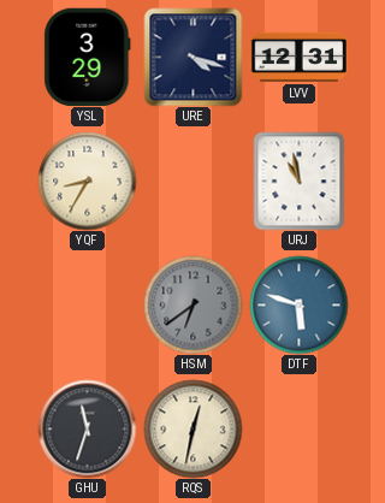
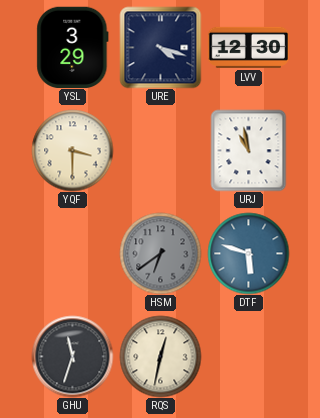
LVV: 12:31 -> 12:30
YQF: 8:35 -> 3:30
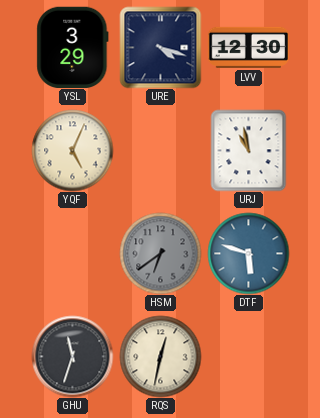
YQF: 3:30 -> 5:04
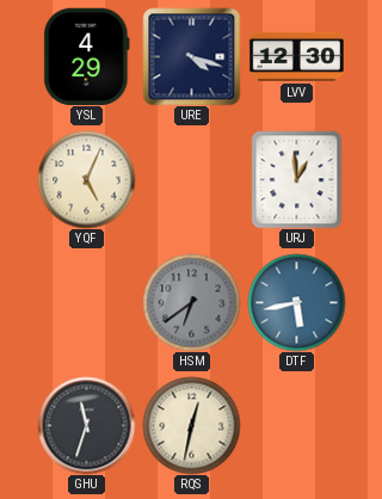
YSL: 3:29 -> 4:29
URJ: 10:58 -> 12:59
DTF: 5:48 -> 5:43
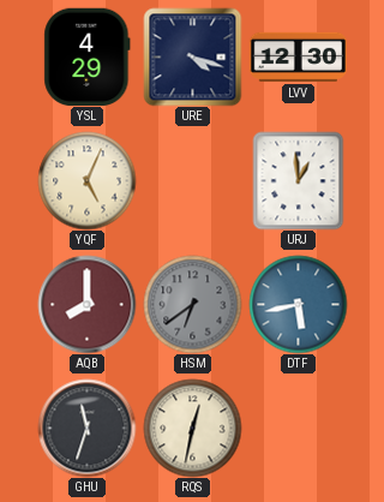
AQB: none -> 8:00
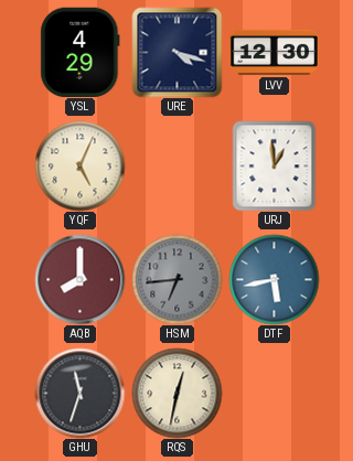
HSM: 6:39 -> 6:44
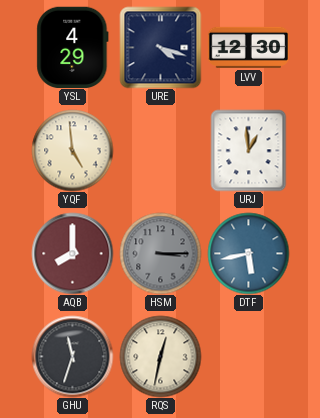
YQF: 5:04 -> 4:59
HSM: 6:44 -> 3:15
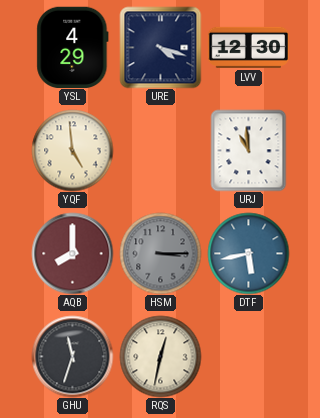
URJ: 12:59 -> 10:59
